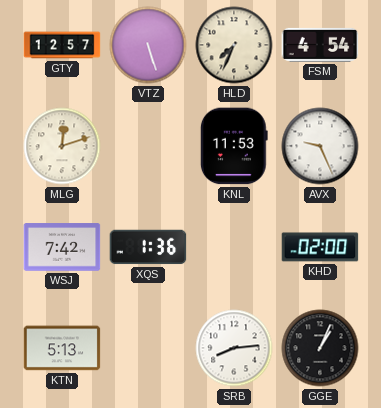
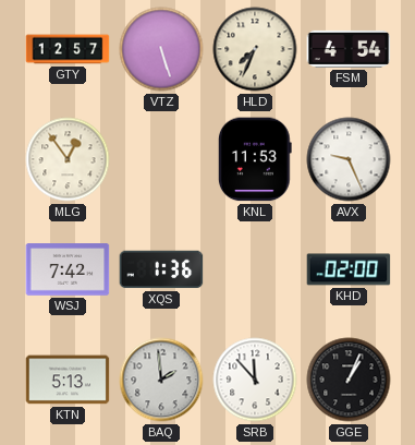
MLG: 12:12 -> 12:54
BAQ: none -> 1:59
SRB: 8:14 -> 11:53
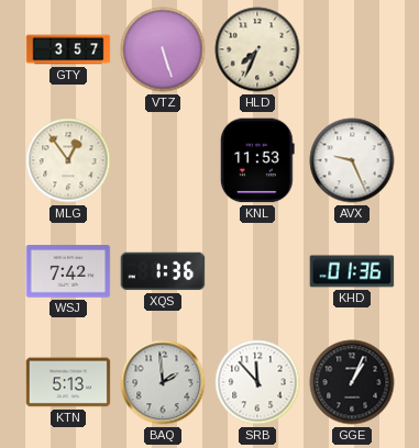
GTY: 12:57 -> 3:57
FSM: 4:54 -> none
KHD: 02:00 -> 01:36
